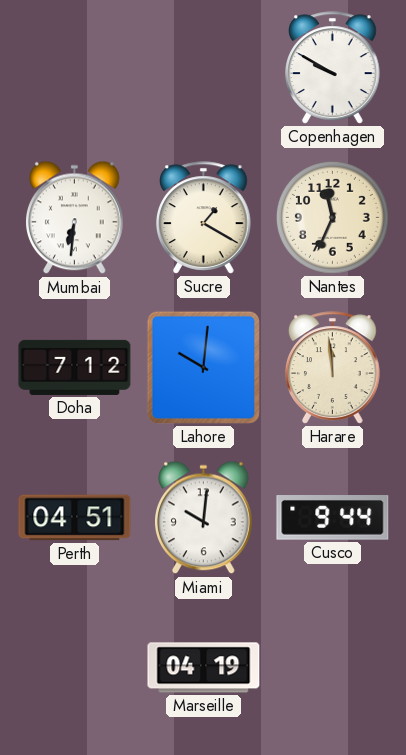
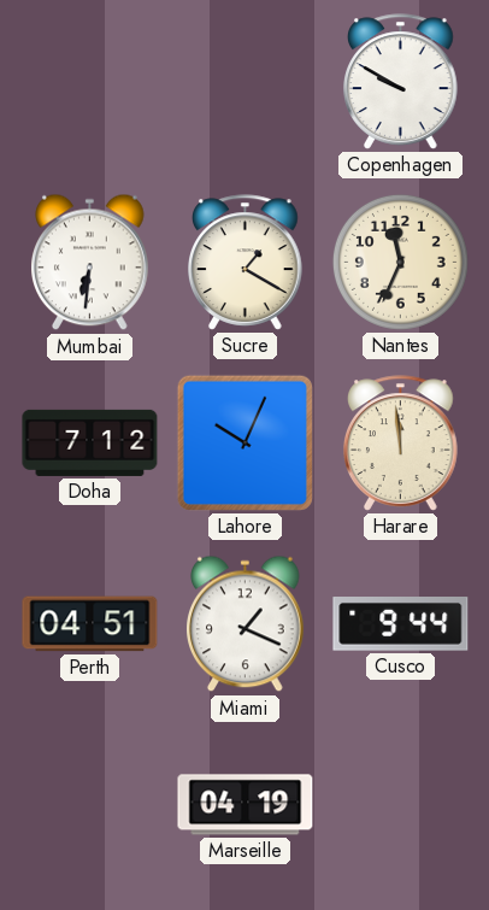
Lahore: 10:01 -> 10:04
Miami: 10:01 -> 1:19
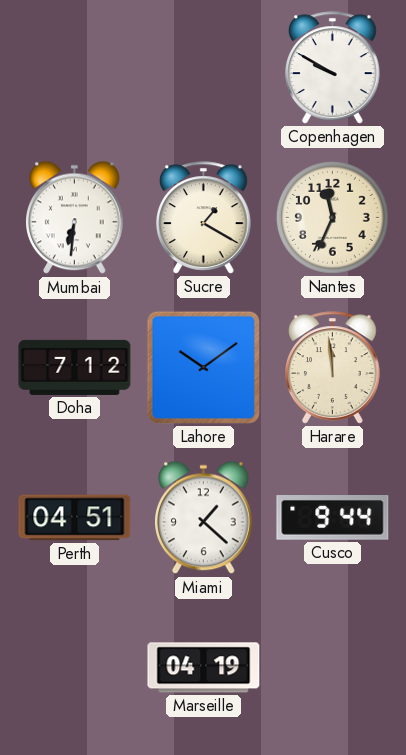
Lahore: 10:04 -> 10:09
Miami: 1:19 -> 1:22
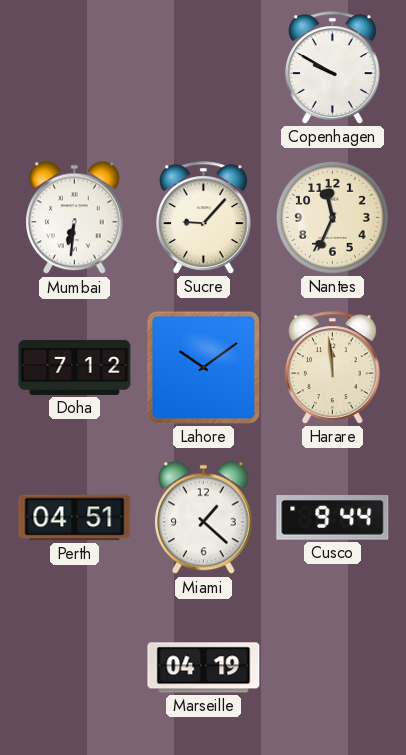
Sucre: 1:20 -> 9:07
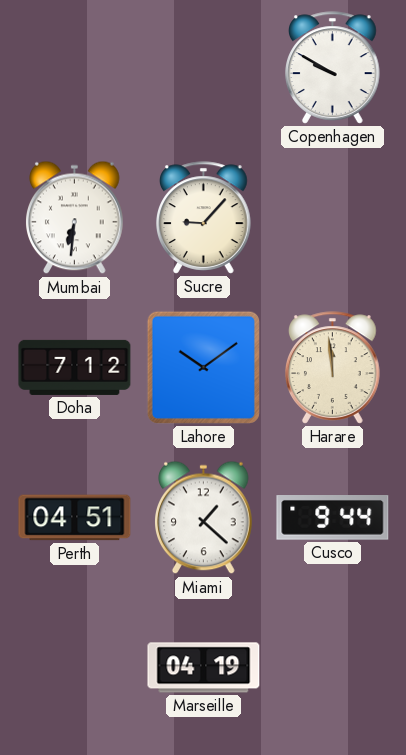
Nantes: 11:34 -> none
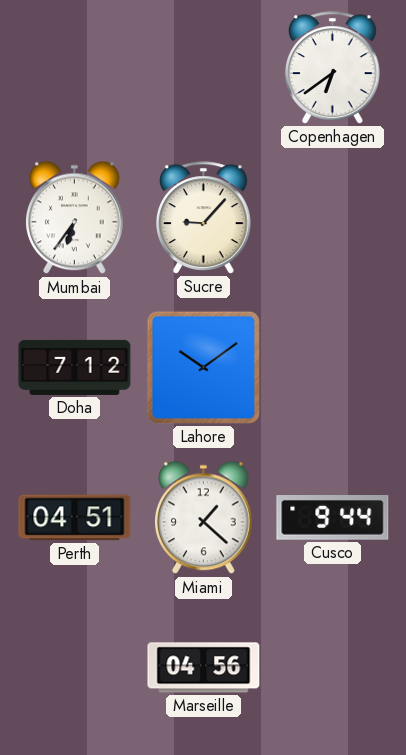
Copenhagen: 9:50 -> 6:39
Mumbai: 6:31 -> 6:36
Harare: 11:59 -> none
Marseille: 04:19 -> 04:56
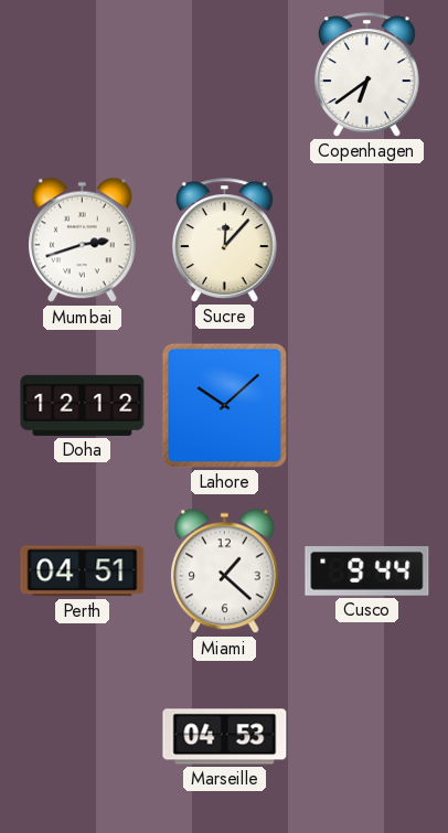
Mumbai: 6:36 -> 2:42
Sucre: 9:07 -> 12:07
Doha: 7:12 -> 12:12
Lahore: 10:09 -> 10:08
Marseille: 04:56 -> 04:53
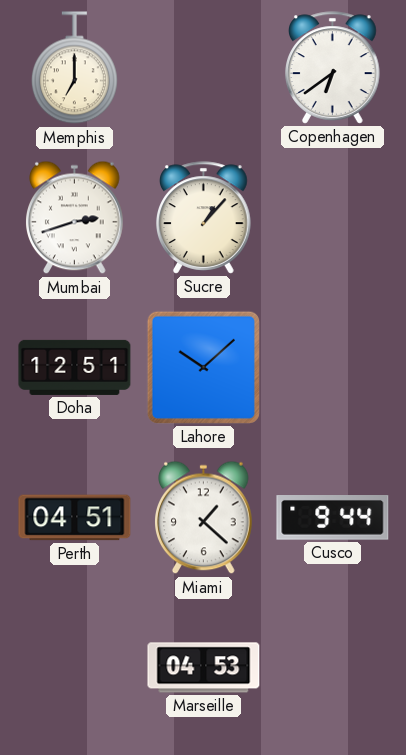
Memphis: none -> 7:00
Sucre: 12:07 -> 1:07
Doha: 12:12 -> 12:51
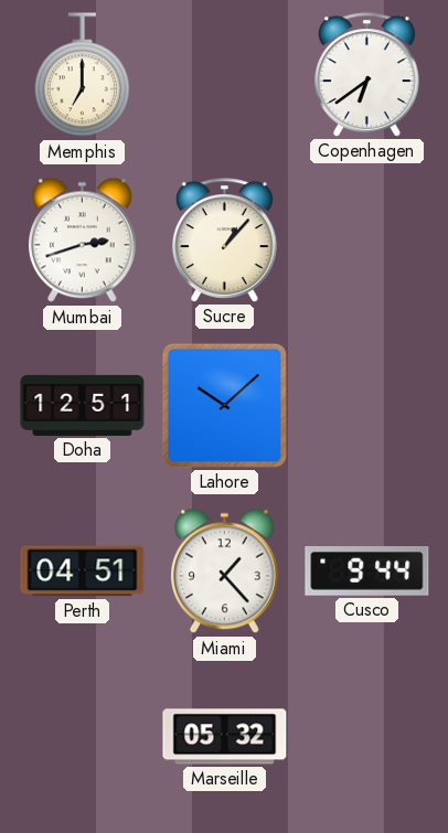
Miami: 1:22 -> 1:23
Marseille: 04:53 -> 05:32
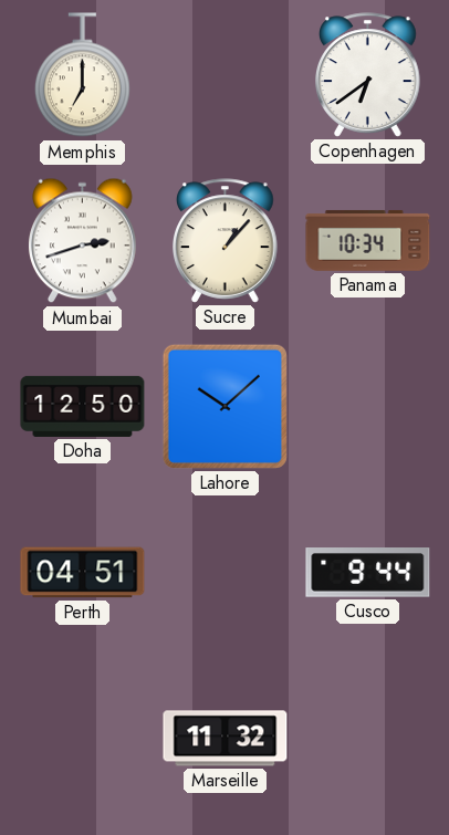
Panama: none -> 10:34
Doha: 12:51 -> 12:50
Miami: 1:23 -> none
Marseille: 05:32 -> 11:32
